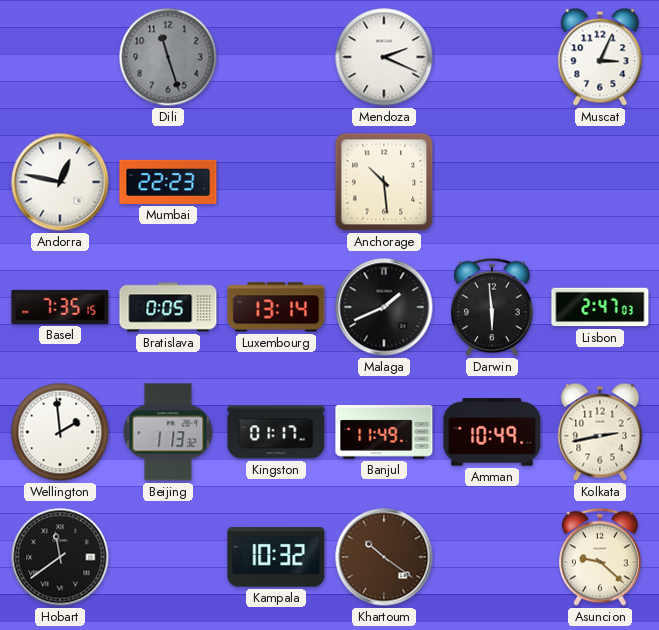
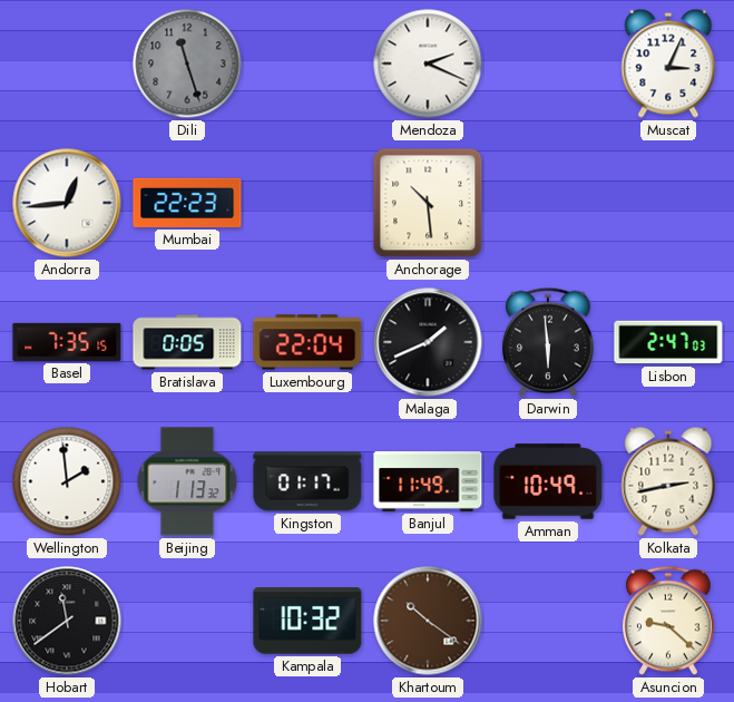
Andorra: 12:47 -> 12:44
Luxembourg: 13:14 -> 22:04
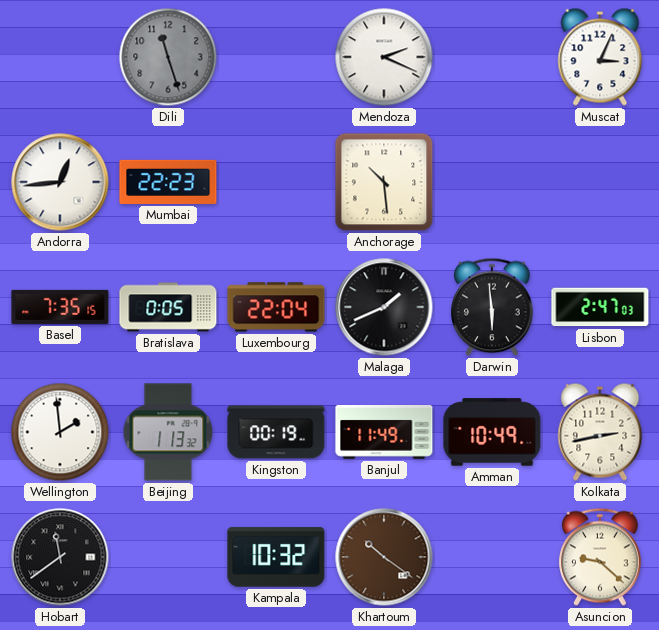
Kingston: 01:17 -> 00:19
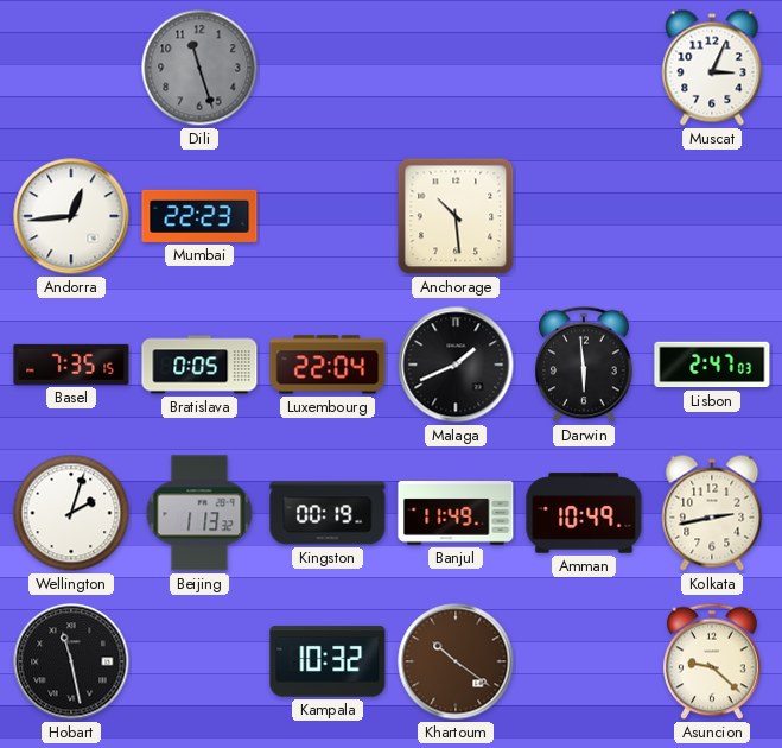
Mendoza: 2:19 -> none
Wellington: 1:59 -> 2:03
Hobart: 11:39 -> 11:28
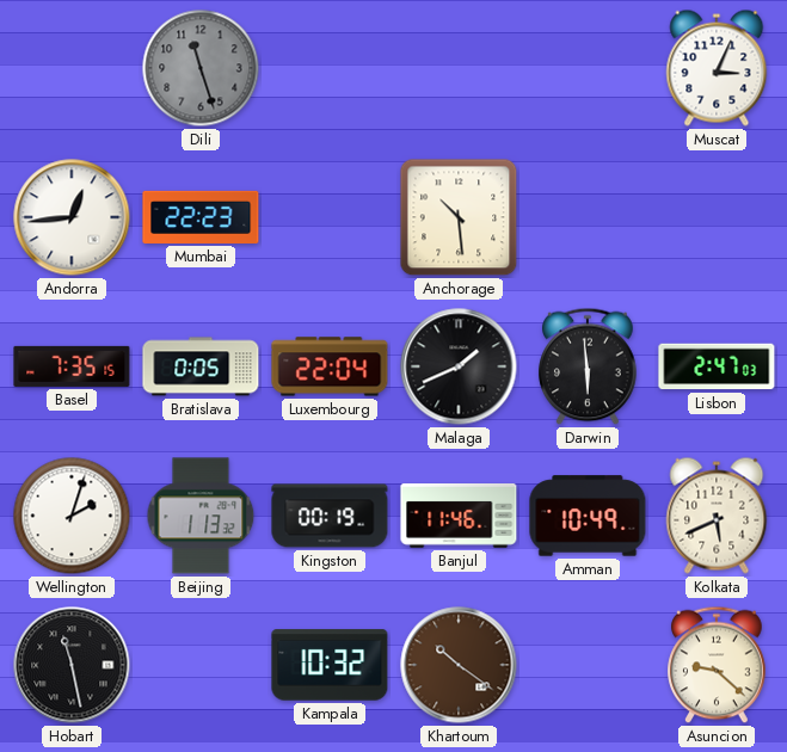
Banjul: 11:49 -> 11:46
Kolkata: 2:43 -> 5:41
